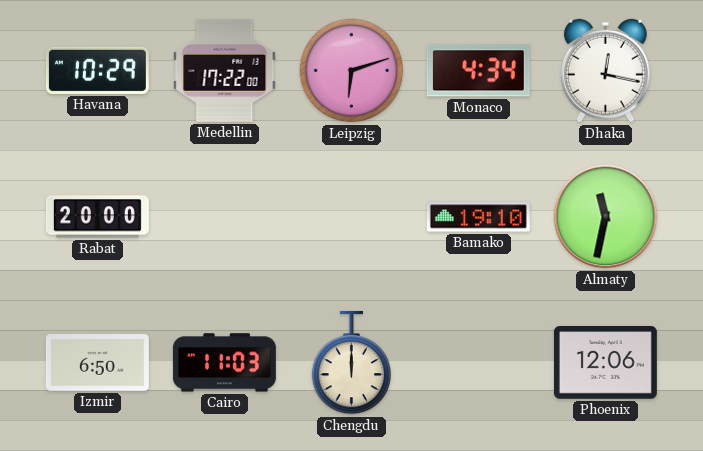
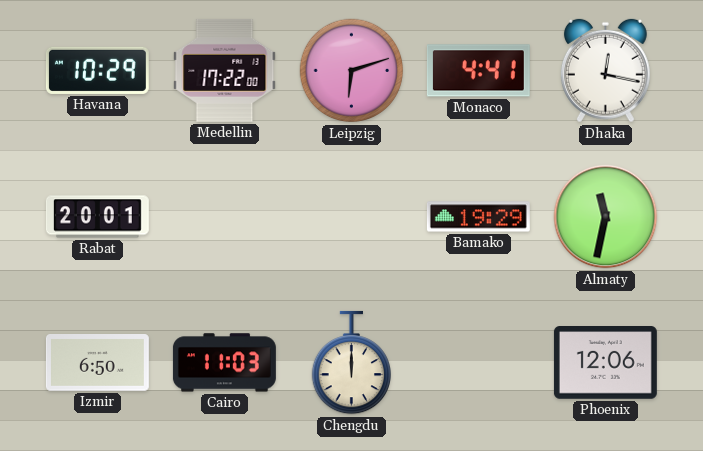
Monaco: 4:34 -> 4:41
Rabat: 20:00 -> 20:01
Bamako: 19:10 -> 19:29
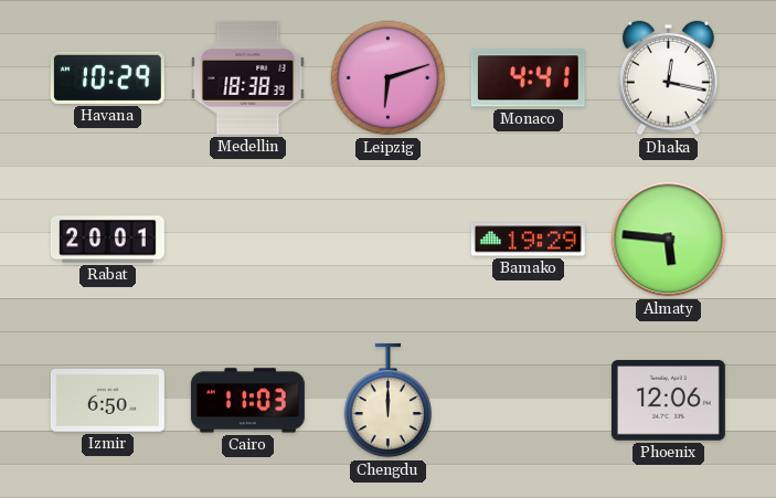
Medellin: 17:22 -> 18:38
Almaty: 11:32 -> 5:46
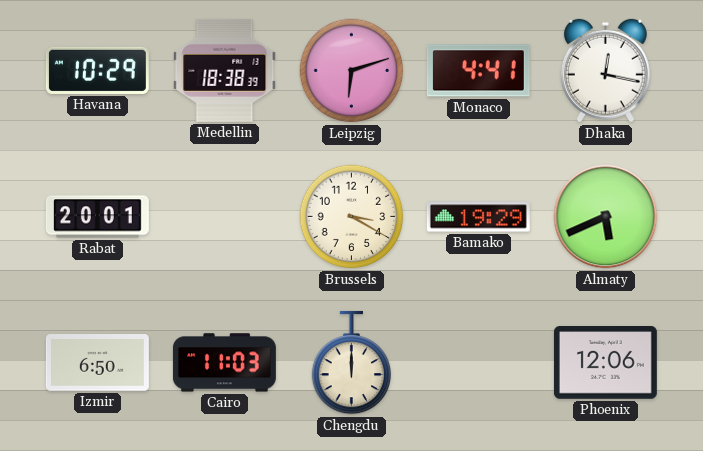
Brussels: none -> 3:20
Almaty: 5:46 -> 5:41
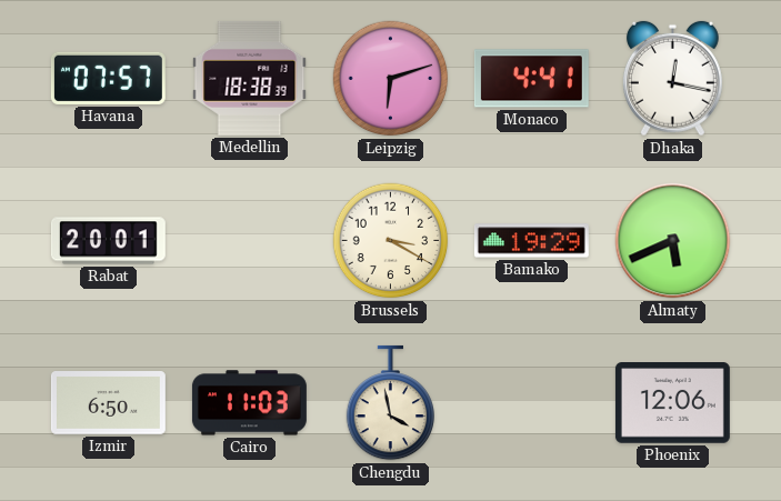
Havana: 10:29 -> 07:57
Chengdu: 12:00 -> 3:58
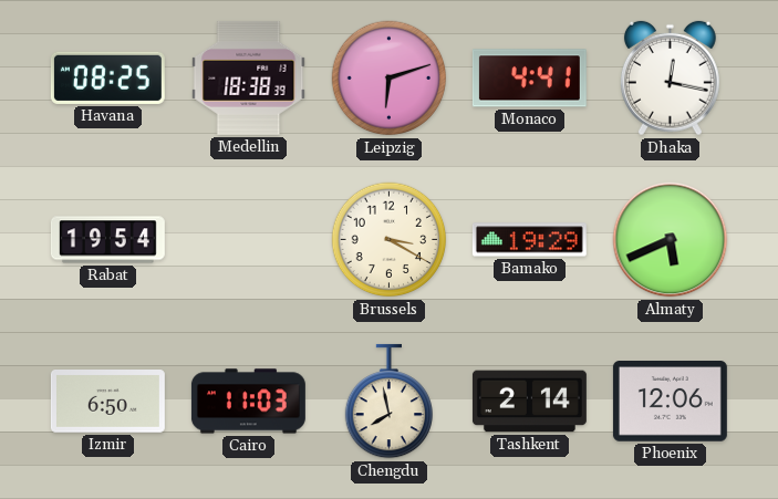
Havana: 07:57 -> 08:25
Rabat: 20:01 -> 19:54
Chengdu: 3:58 -> 7:58
Tashkent: none -> 2:14
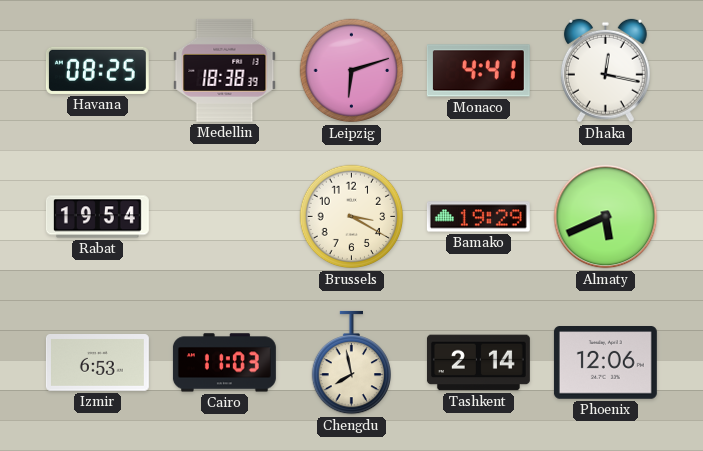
Izmir: 6:50 -> 6:53
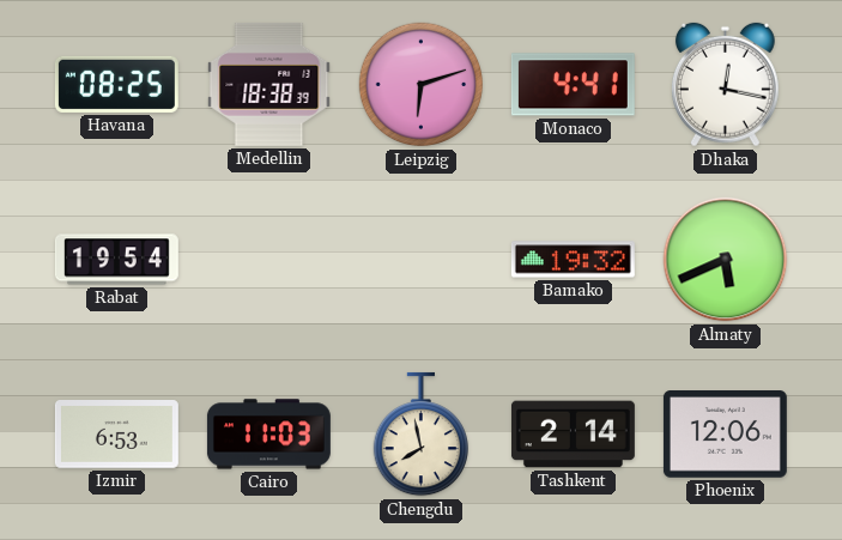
Brussels: 3:20 -> none
Bamako: 19:29 -> 19:32
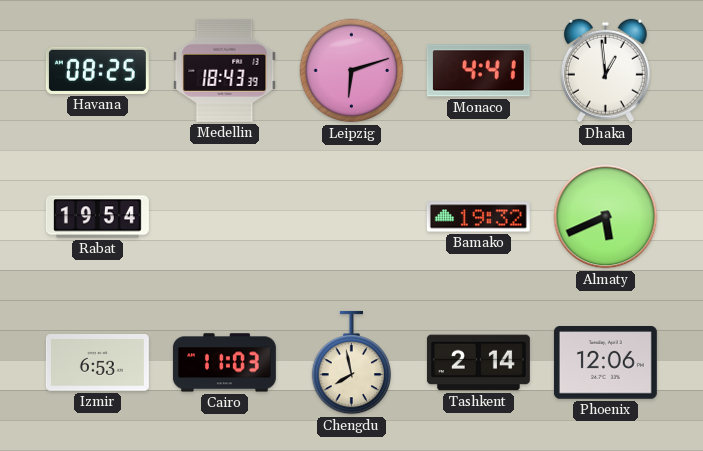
Medellin: 18:38 -> 18:43
Dhaka: 12:17 -> 12:59
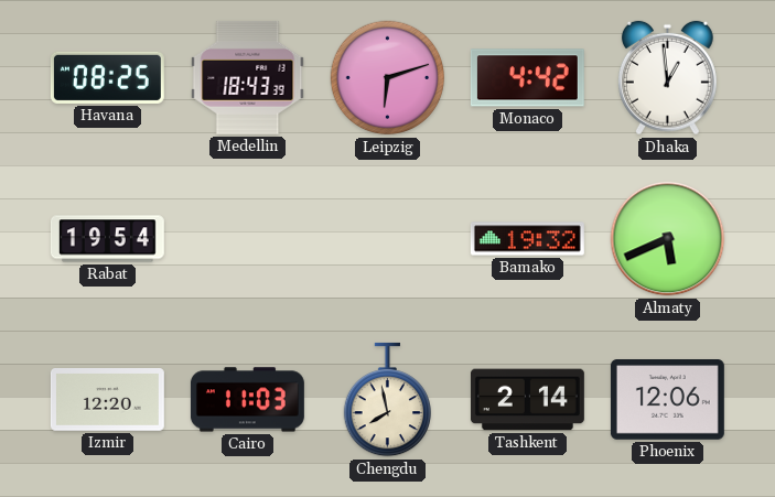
Monaco: 4:41 -> 4:42
Izmir: 6:53 -> 12:20
